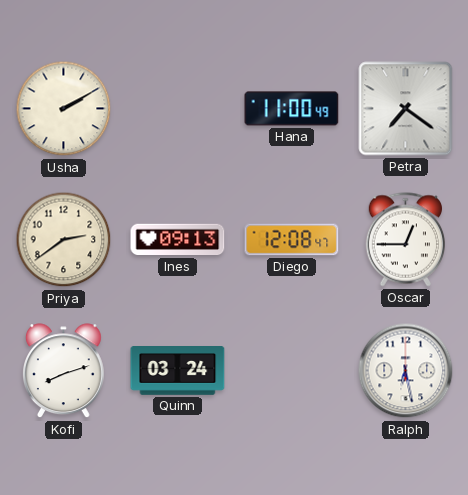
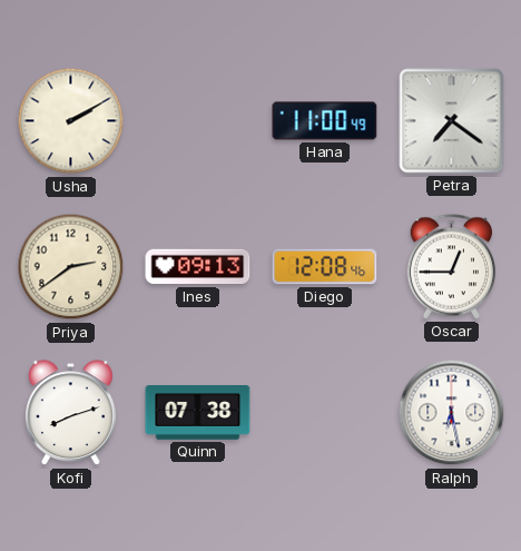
Diego: 12:08:47 -> 12:08:46
Quinn: 03:24 -> 07:38
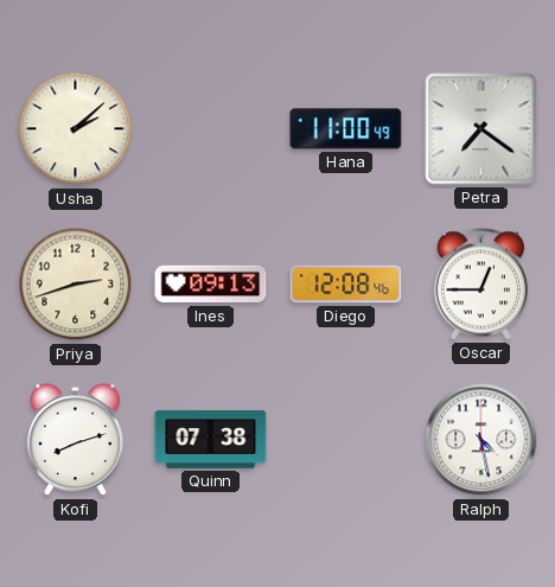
Usha: 2:10 -> 2:08
Priya: 2:39 -> 2:42
Ralph: 6:28 -> 4:28
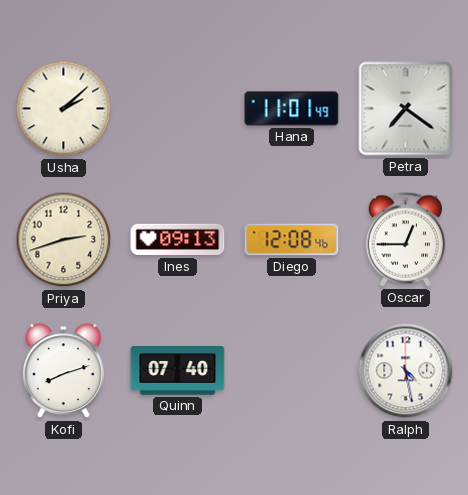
Hana: 11:00 -> 11:01
Quinn: 07:38 -> 07:40
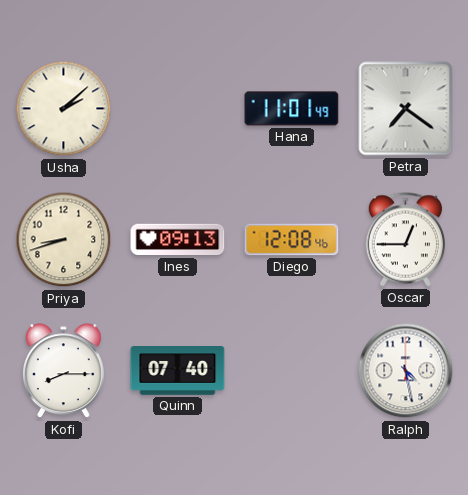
Priya: 2:42 -> 8:42
Kofi: 8:12 -> 8:15
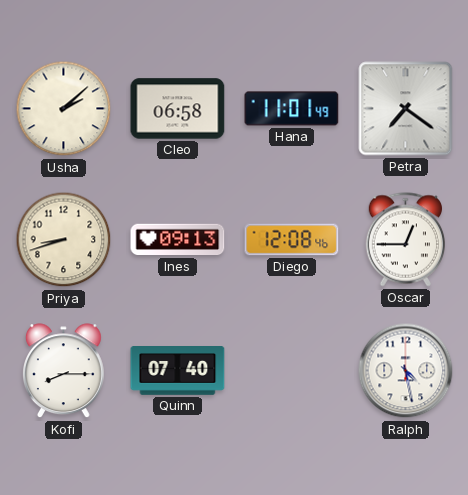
Cleo: none -> 06:58
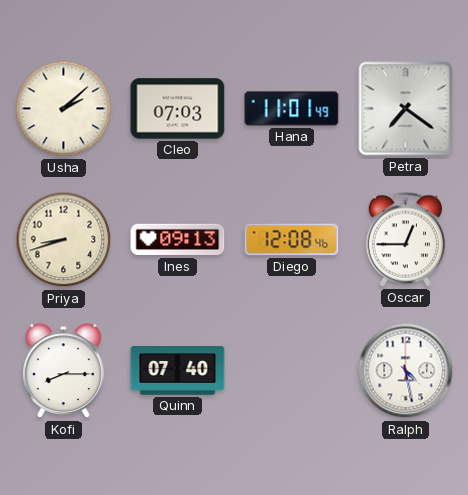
Cleo: 06:58 -> 07:03
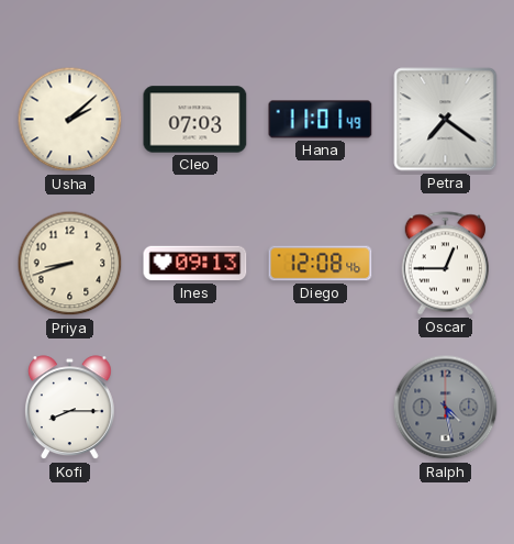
Quinn: 07:40 -> none
Ralph dial: white -> grey
